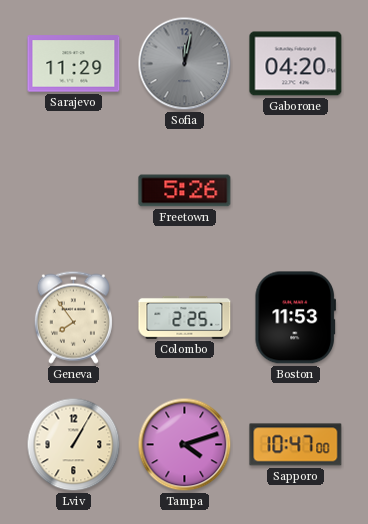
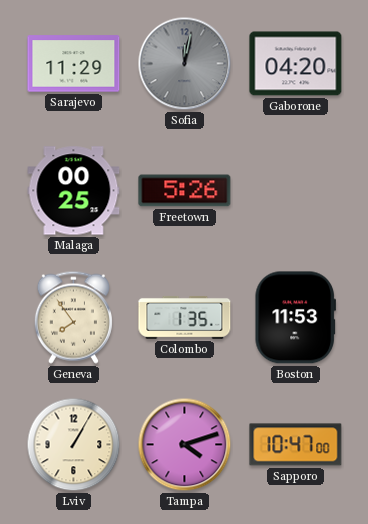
Malaga: none -> 00:25
Colombo: 2:25 -> 1:35
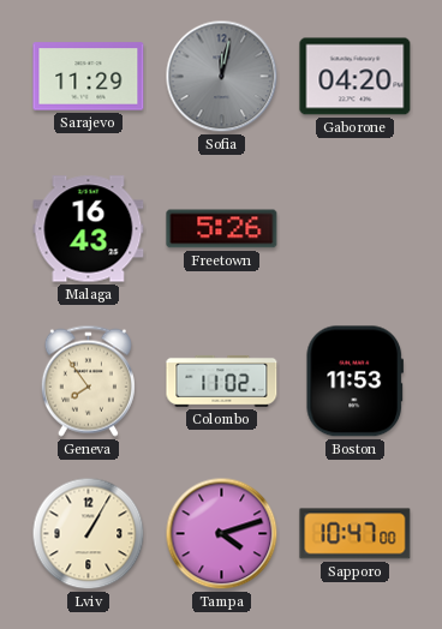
Malaga: 00:25 -> 16:43
Colombo: 1:35 -> 11:02
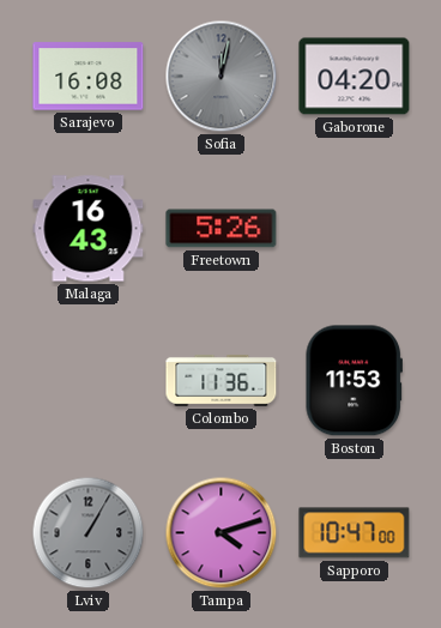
Sarajevo: 11:29 -> 16:08
Geneva: 7:54 -> none
Colombo: 11:02 -> 11:36
Lviv dial: cream -> grey
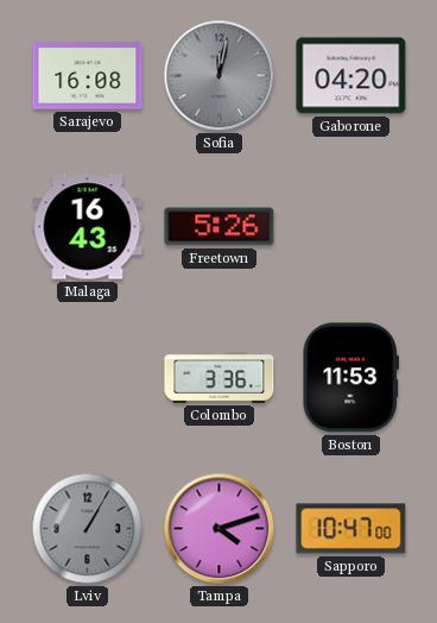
Colombo: 11:36 -> 3:36
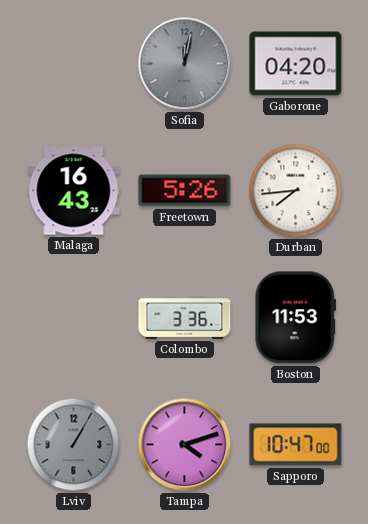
Sarajevo: 16:08 -> none
Durban: none -> 7:44
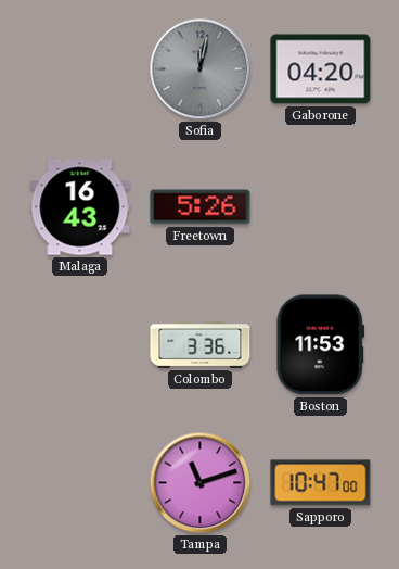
Durban: 7:44 -> none
Lviv: 1:05 -> none
Tampa: 4:12 -> 11:12
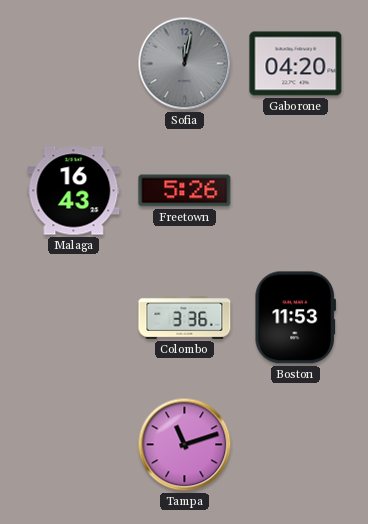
Sapporo: 10:47 -> none
